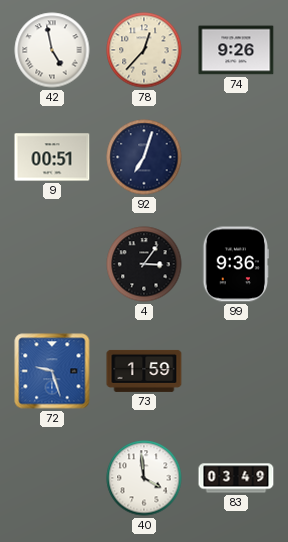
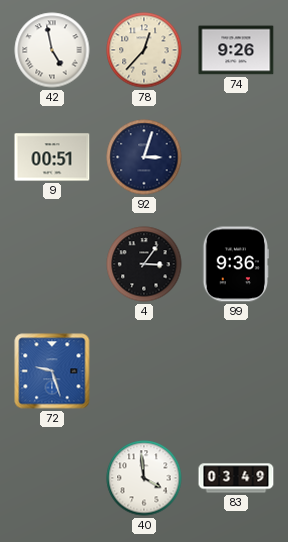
92: 7:03 -> 3:03
73: 1:59 -> none
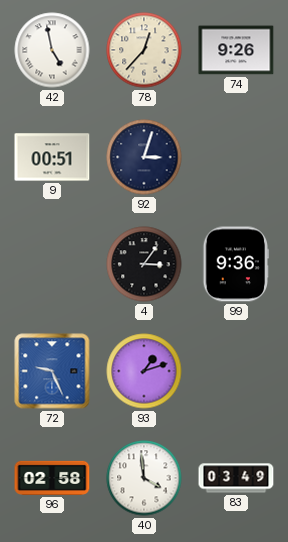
72: 9:27 -> 9:26
93: none -> 1:12
96: none -> 02:58
